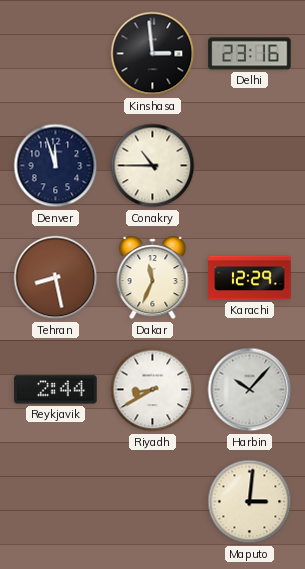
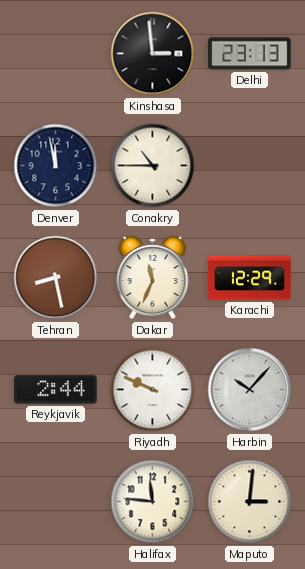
Delhi: 23:16 -> 23:13
Denver: 11:57 -> 11:58
Riyadh: 8:40 -> 9:49
Halifax: none -> 11:46
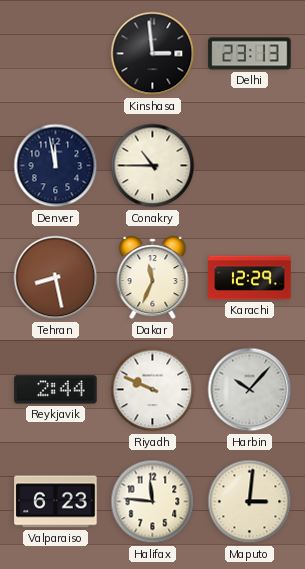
Valparaiso: none -> 6:23
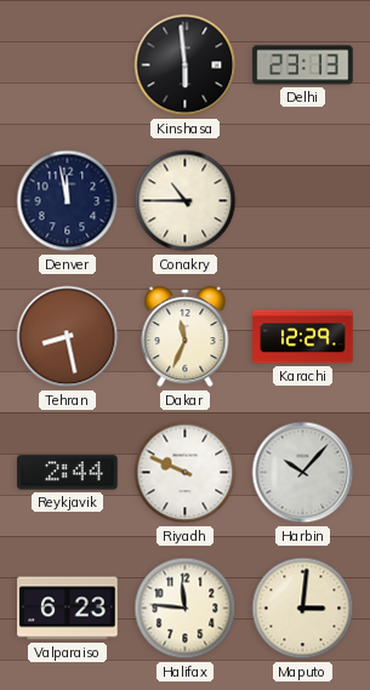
Kinshasa: 2:59 -> 5:59
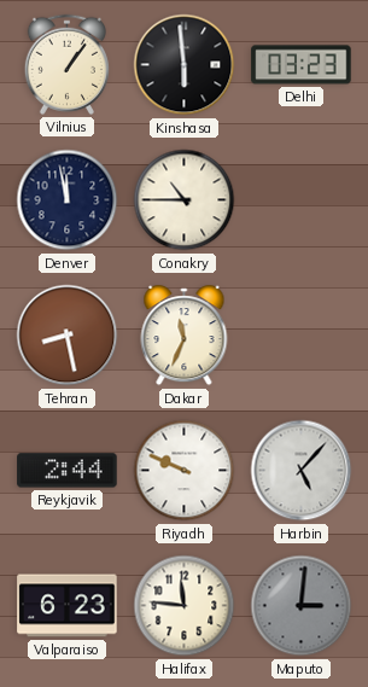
Vilnius: none -> 1:06
Delhi: 23:13 -> 03:23
Karachi: 12:29 -> none
Harbin: 10:07 -> 5:07
Maputo dial: cream -> grey
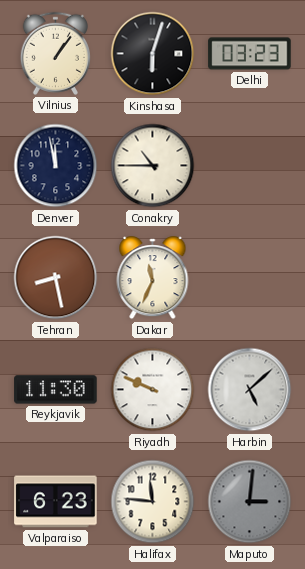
Kinshasa: 5:59 -> 6:03
Reykjavik: 2:44 -> 11:30
Harbin: 5:07 -> 5:08
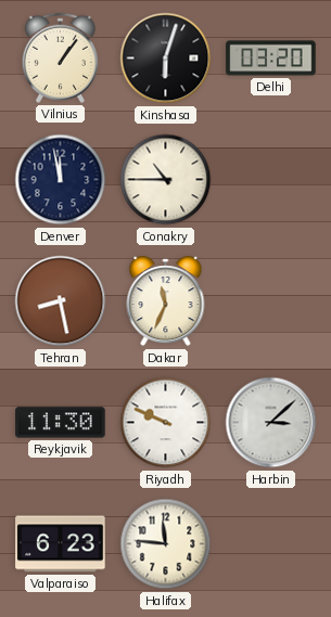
Delhi: 03:23 -> 03:20
Harbin: 5:08 -> 3:08
Maputo: 3:01 -> none
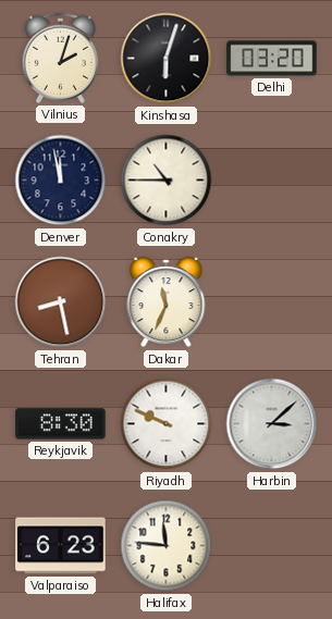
Vilnius: 1:06 -> 2:03
Reykjavik: 11:30 -> 8:30
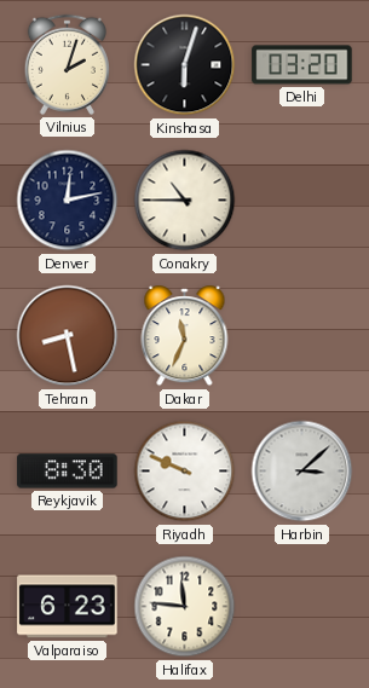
Denver: 11:58 -> 12:13
